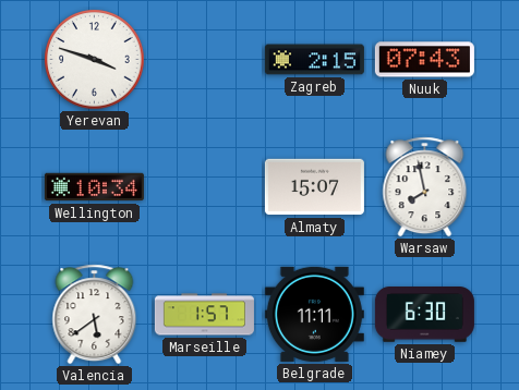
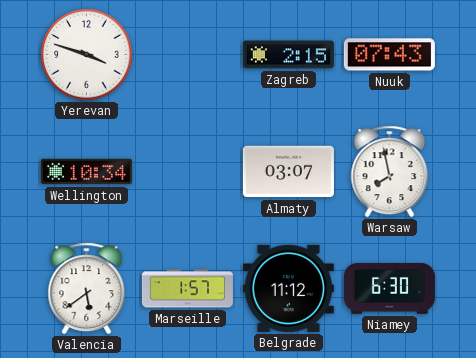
Almaty: 15:07 -> 03:07
Belgrade: 11:11 -> 11:12
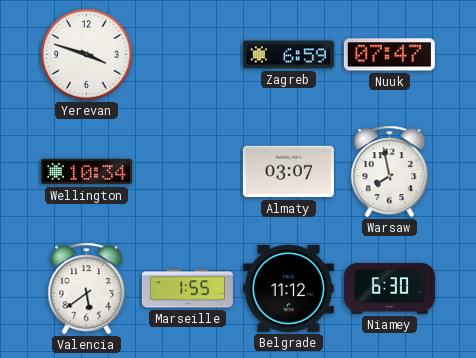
Zagreb: 2:15 -> 6:59
Nuuk: 07:43 -> 07:47
Marseille: 1:57 -> 1:55
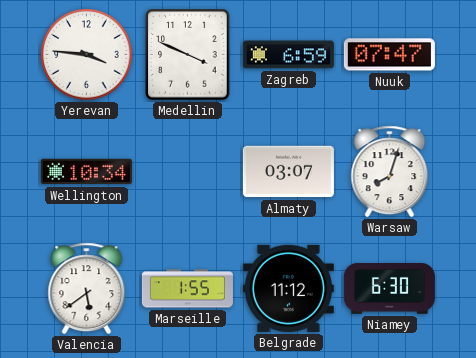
Yerevan: 3:48 -> 3:46
Medellin: none -> 3:49
Warsaw: 7:58 -> 8:03
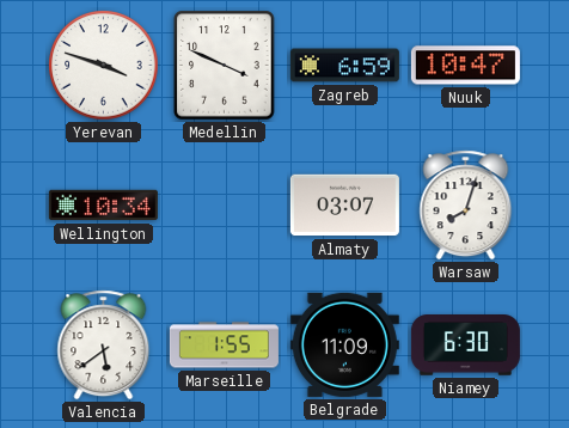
Yerevan: 3:46 -> 3:48
Nuuk: 07:47 -> 10:47
Belgrade: 11:12 -> 11:09
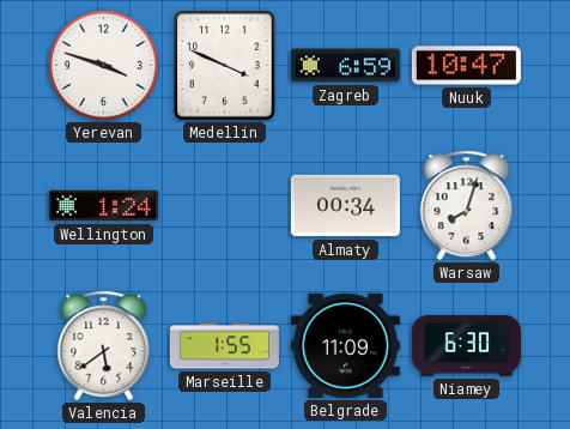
Wellington: 10:34 -> 1:24
Almaty: 03:07 -> 00:34
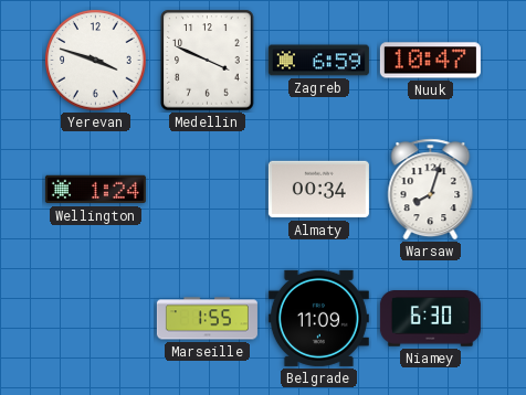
Valencia: 5:39 -> none
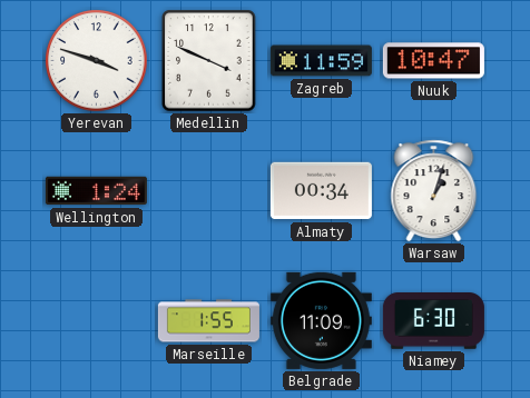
Zagreb: 6:59 -> 11:59
Warsaw: 8:03 -> 1:03
